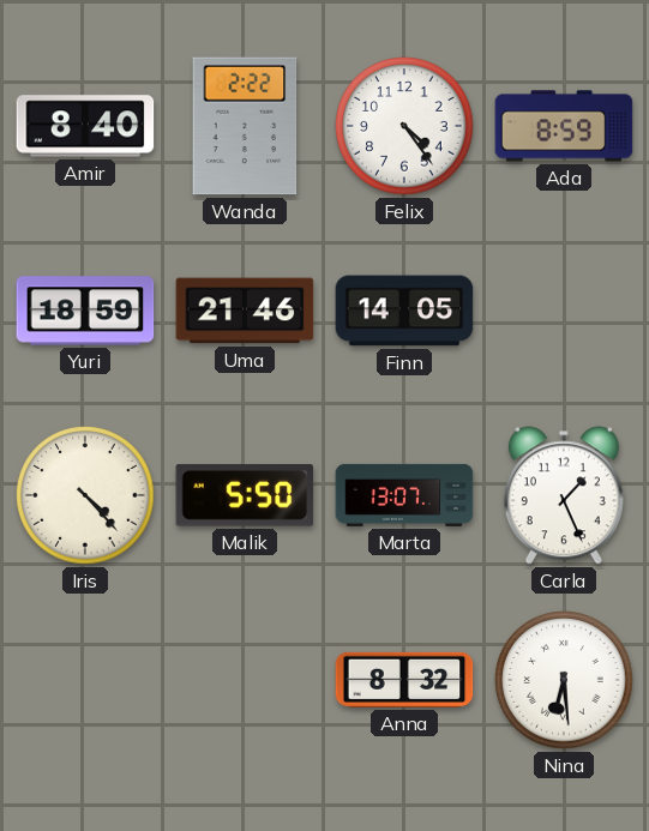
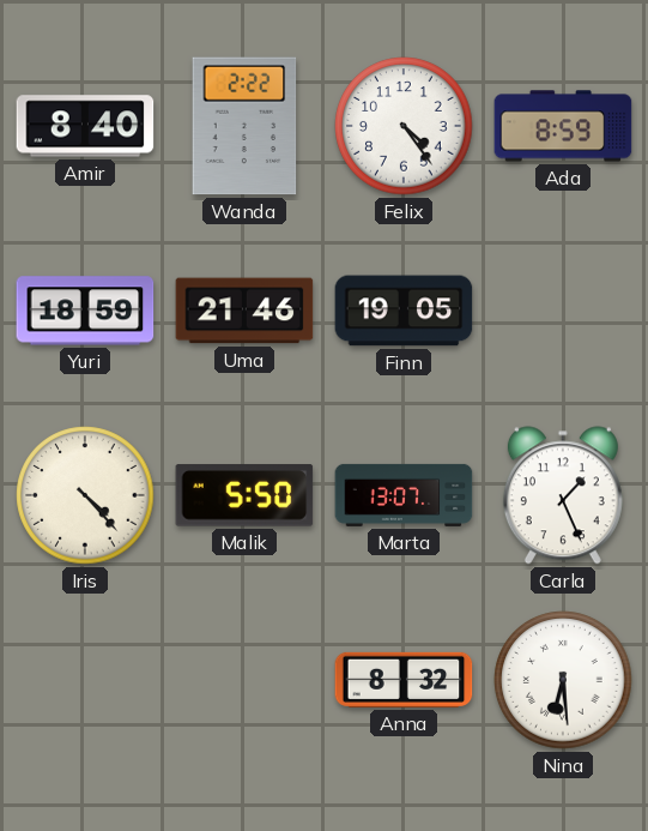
Finn: 14:05 -> 19:05
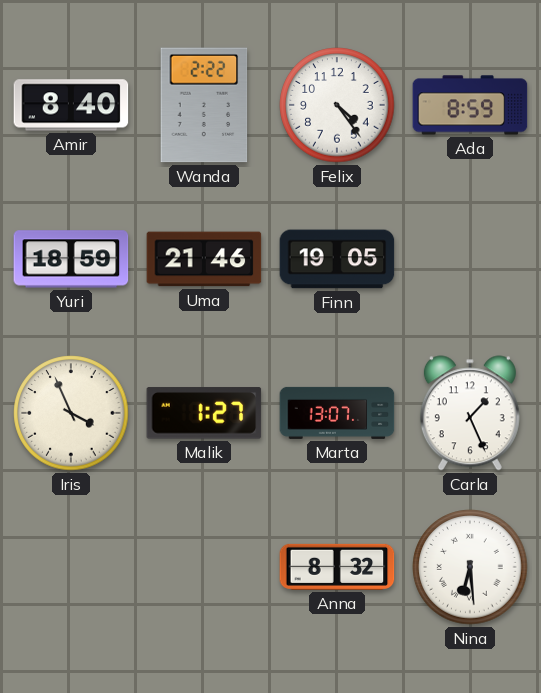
Iris: 4:23 -> 3:56
Malik: 5:50 -> 1:27
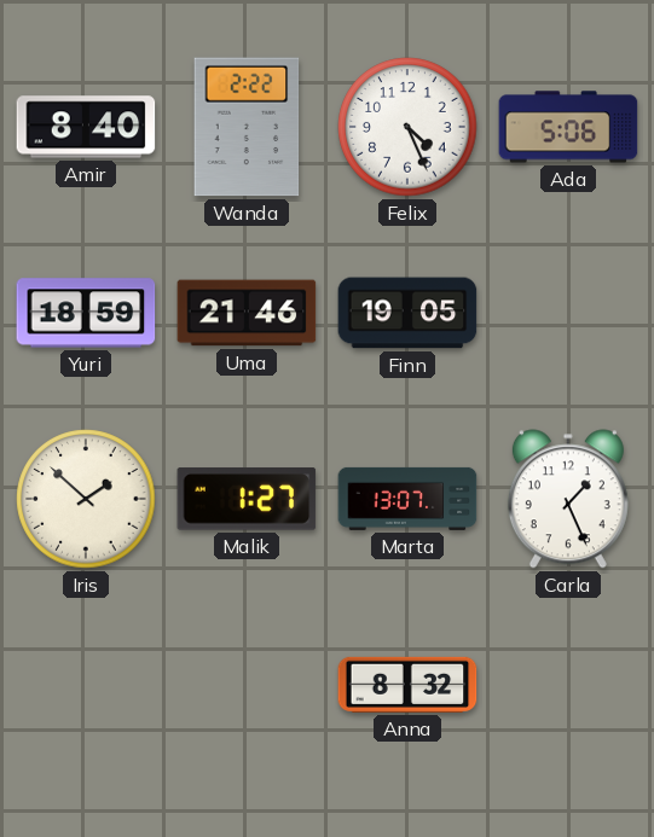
Felix: 4:24 -> 4:26
Ada: 8:59 -> 5:06
Iris: 3:56 -> 1:52
Nina: 6:29 -> none
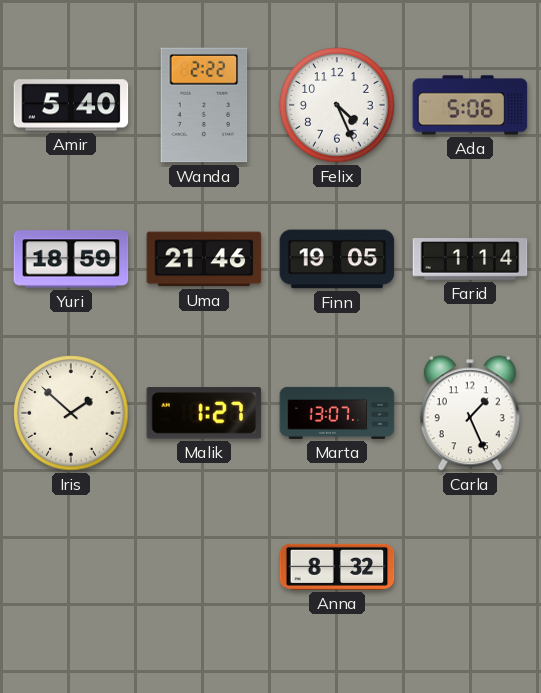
Amir: 8:40 -> 5:40
Farid: none -> 1:14
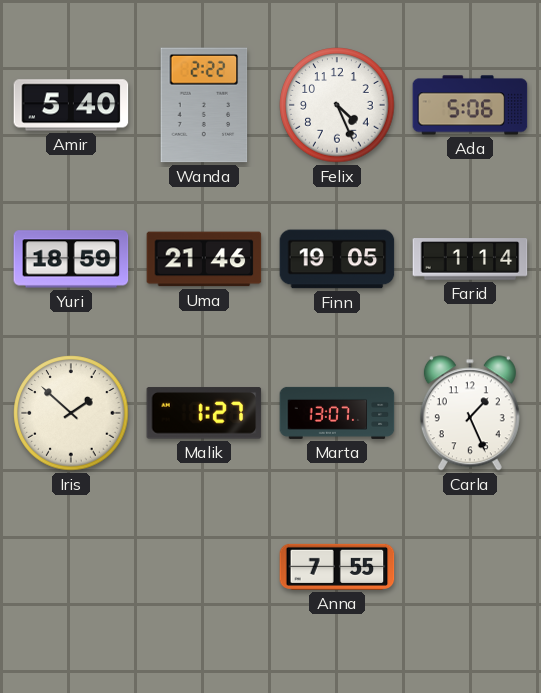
Anna: 8:32 -> 7:55
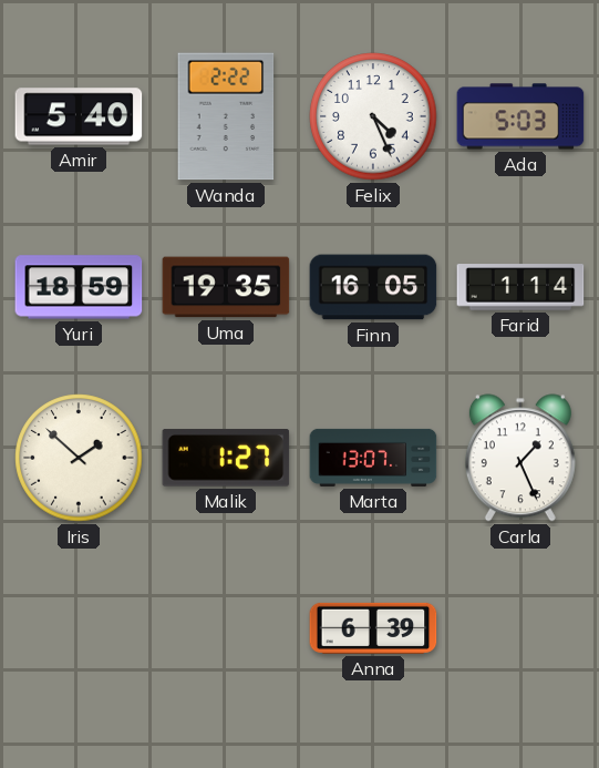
Ada: 5:06 -> 5:03
Uma: 21:46 -> 19:35
Finn: 19:05 -> 16:05
Anna: 7:55 -> 6:39
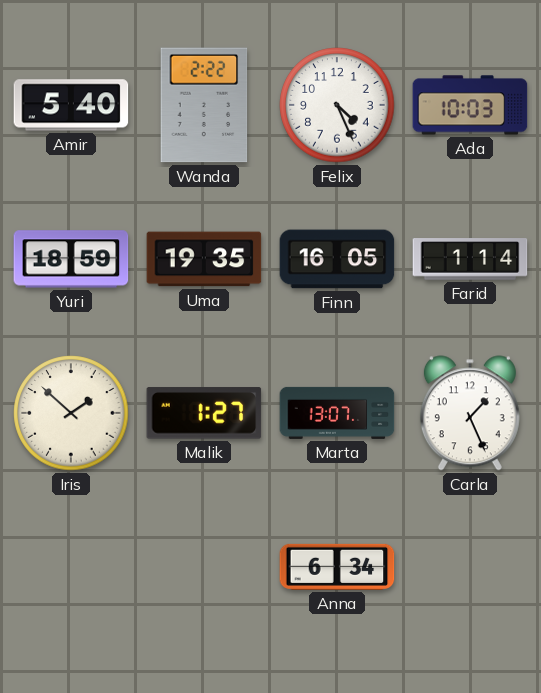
Ada: 5:03 -> 10:03
Anna: 6:39 -> 6:34
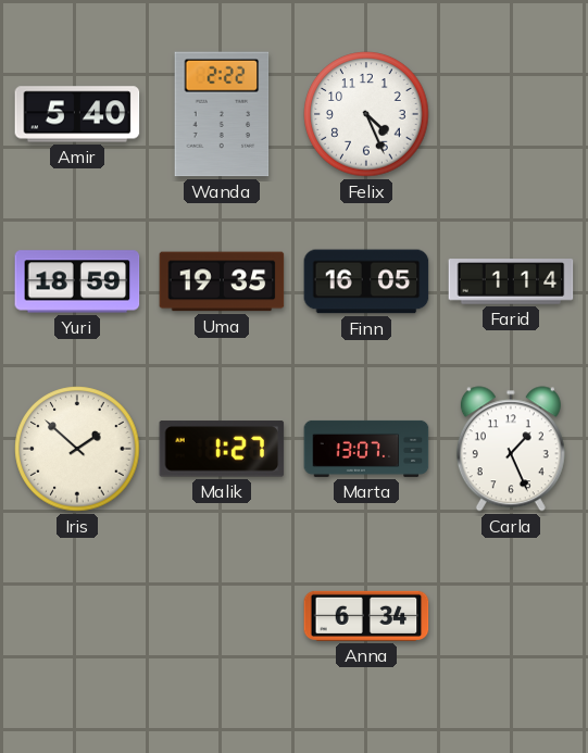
Ada: 10:03 -> none
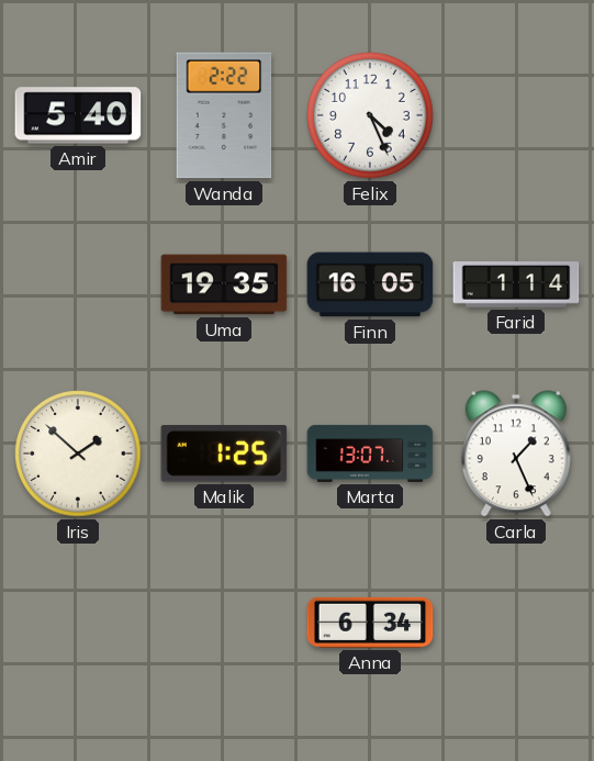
Yuri: 18:59 -> none
Malik: 1:27 -> 1:25
